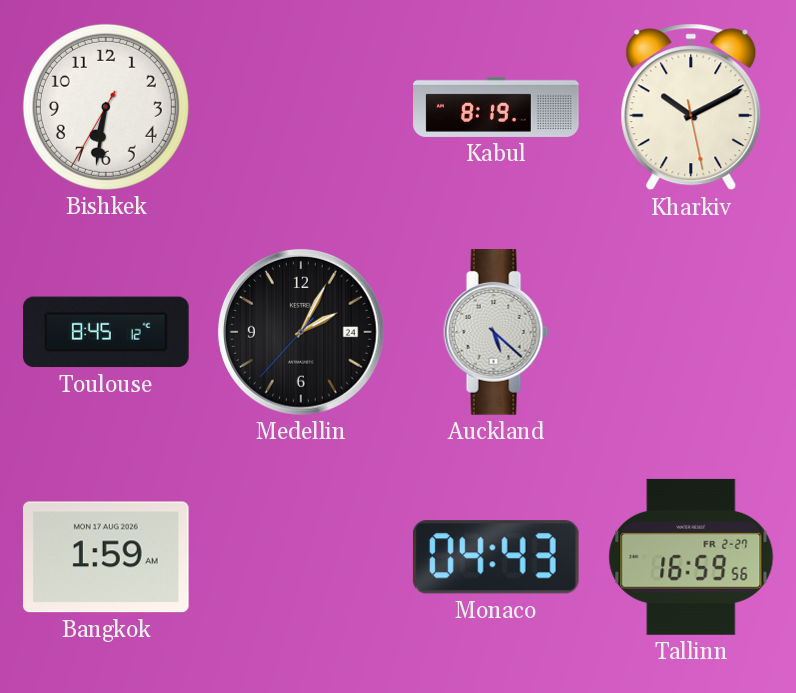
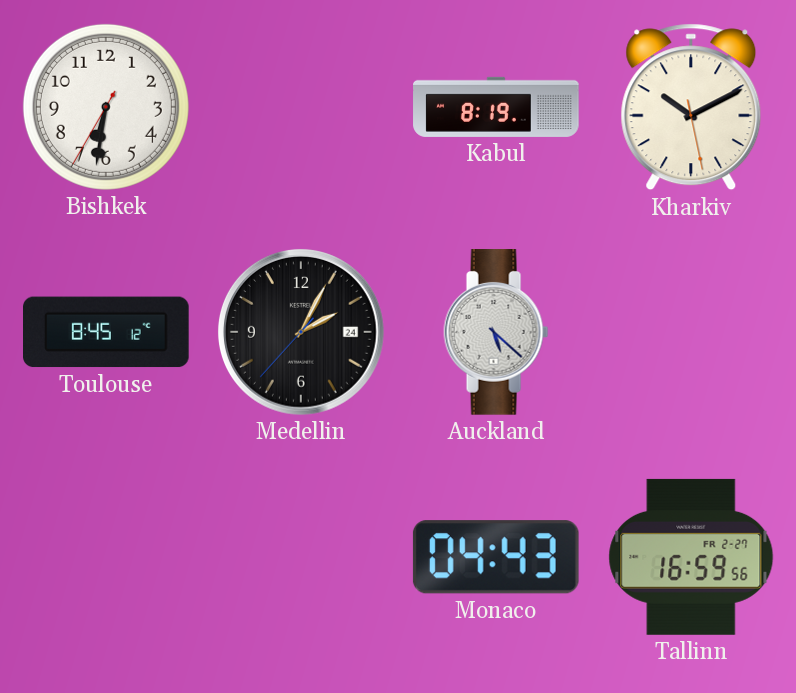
Bangkok: 1:59 -> none
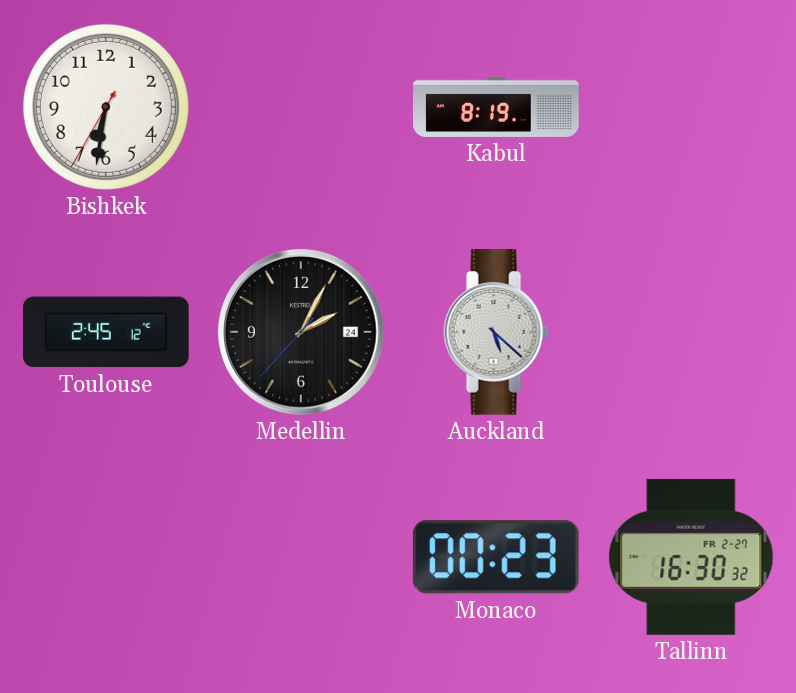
Kharkiv: 10:10 -> none
Toulouse: 8:45 -> 2:45
Monaco: 04:43 -> 00:23
Tallinn: 16:59 -> 16:30
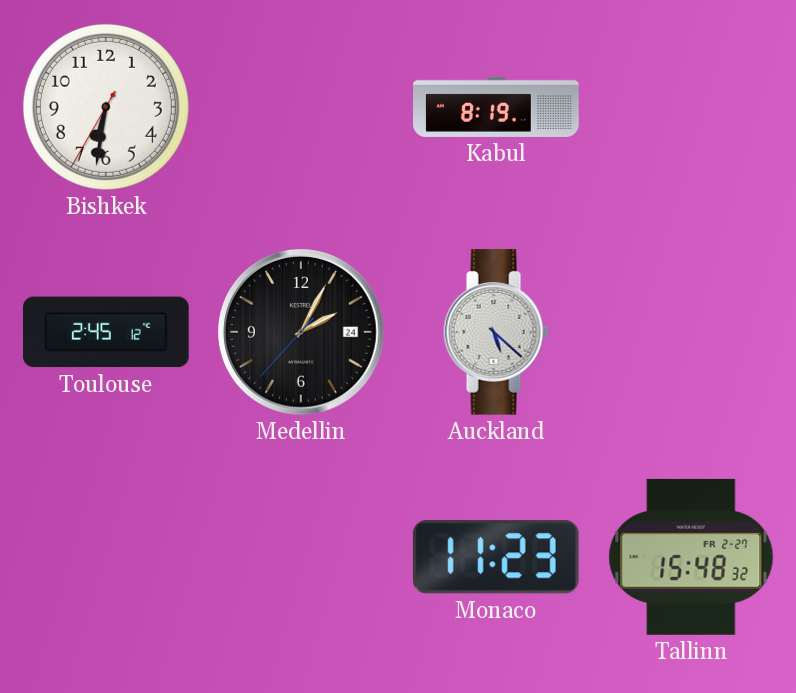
Monaco: 00:23 -> 11:23
Tallinn: 16:30 -> 15:48
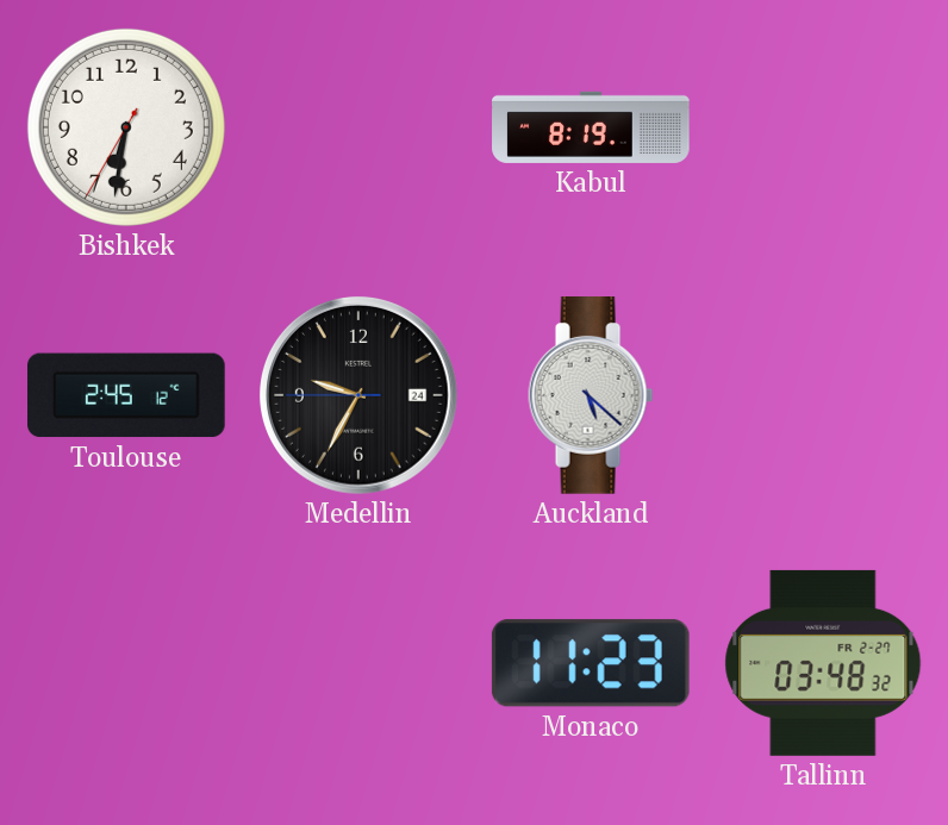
Medellin: 2:04 -> 9:34
Tallinn: 15:48 -> 03:48
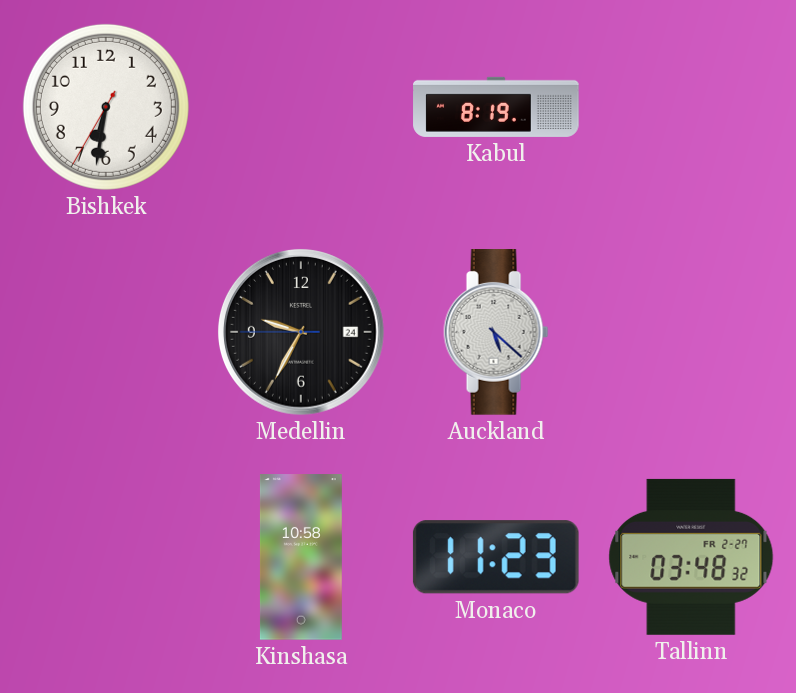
Toulouse: 2:45 -> none
Kinshasa: none -> 10:58
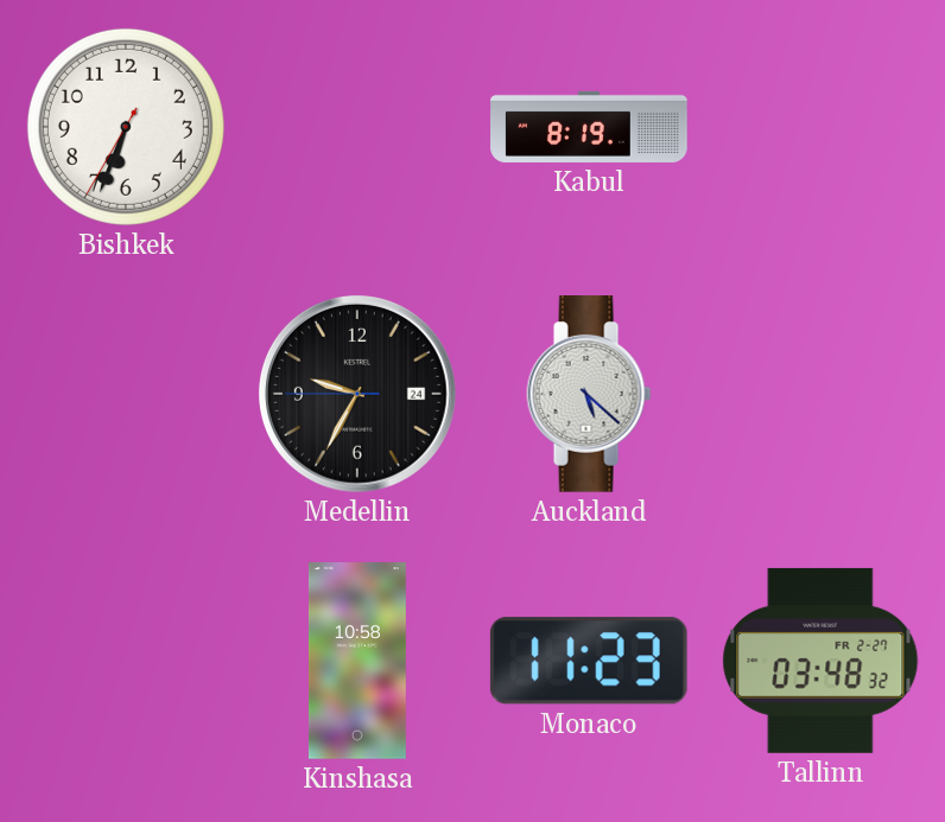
Bishkek: 6:31 -> 6:33
